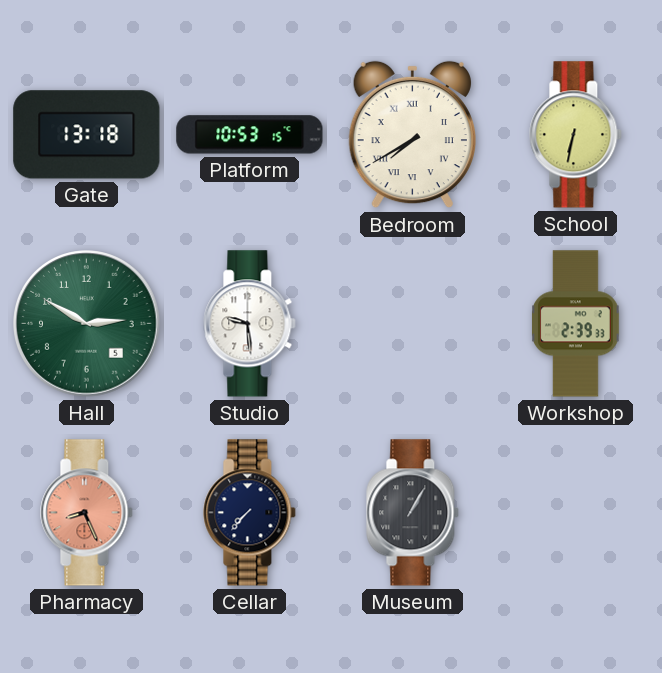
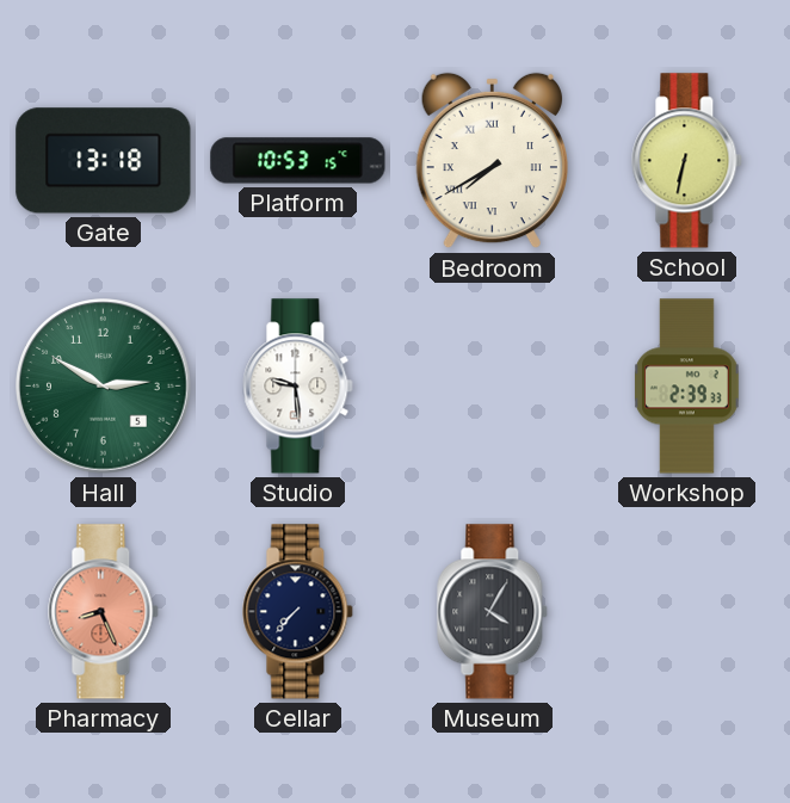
Museum: 1:05 -> 4:05
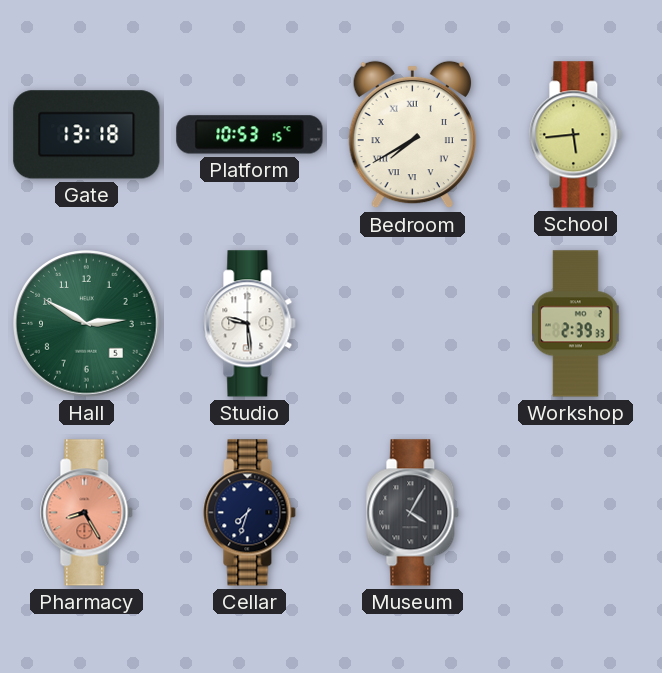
School: 6:32 -> 5:44
Pharmacy: 8:26 -> 8:25
Cellar: 7:37 -> 7:33
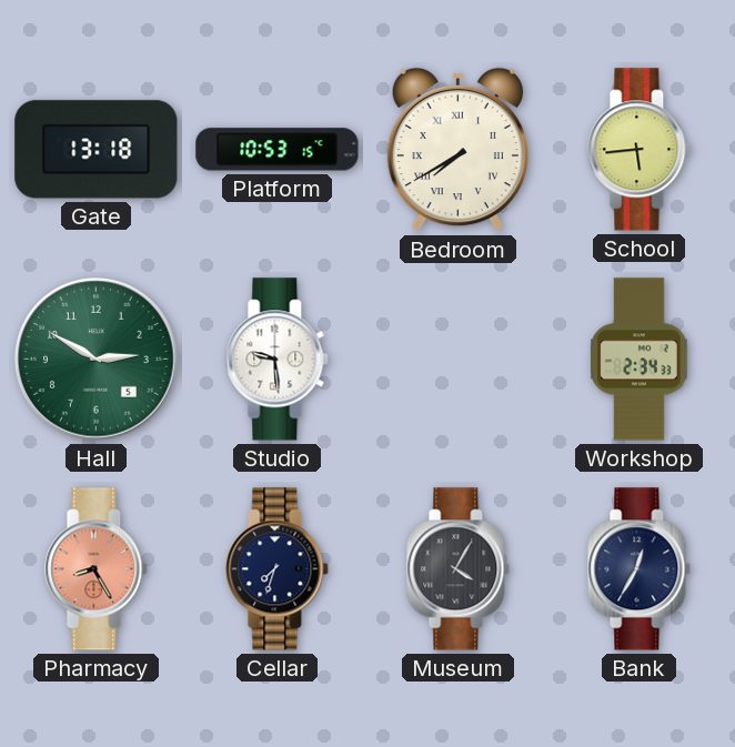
Workshop: 2:39 -> 2:34
Bank: none -> 12:35
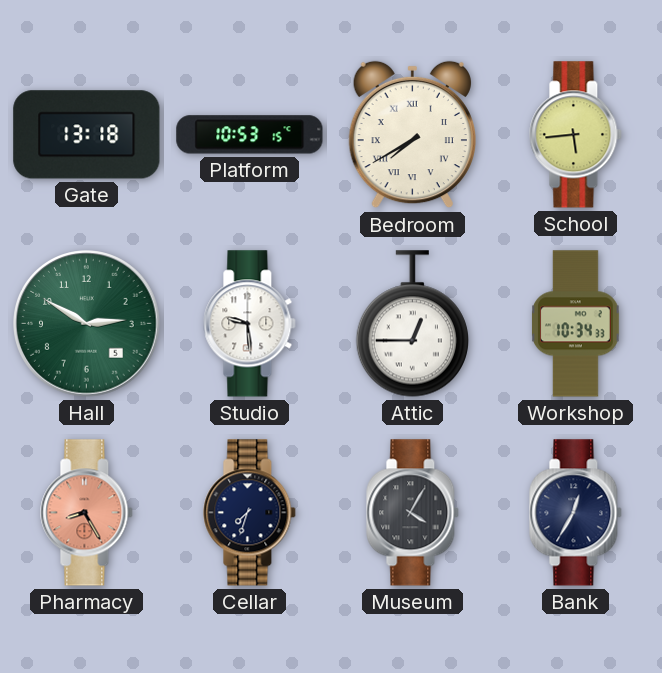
Attic: none -> 12:45
Workshop: 2:34 -> 10:34
